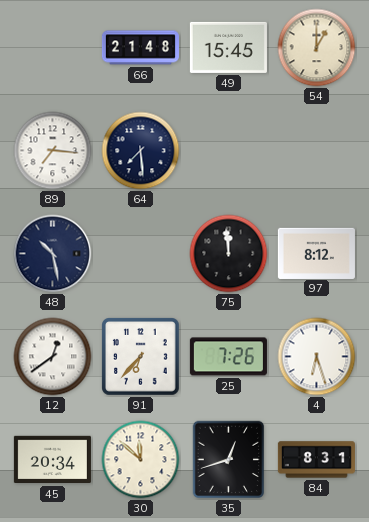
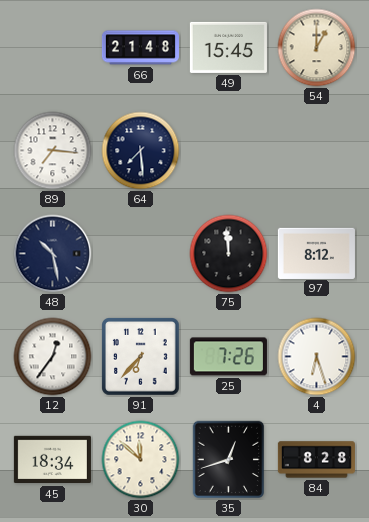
12: 12:39 -> 12:36
45: 20:34 -> 18:34
84: 8:31 -> 8:28
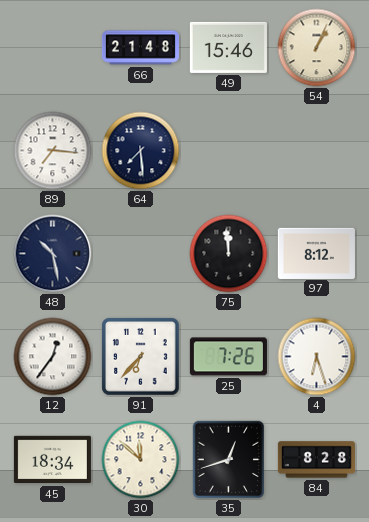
49: 15:45 -> 15:46
54: 1:00 -> 1:04
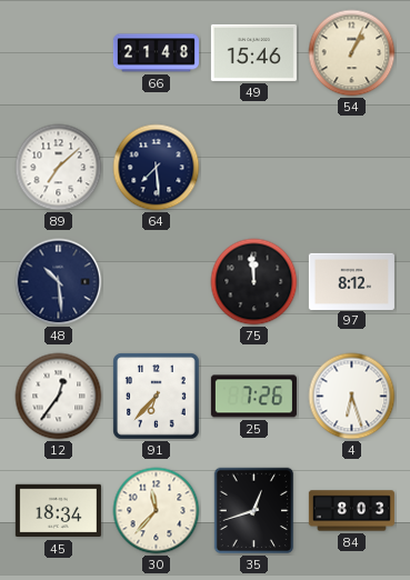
89: 7:16 -> 7:08
48: 10:28 -> 10:29
30: 11:52 -> 11:37
84: 8:28 -> 8:03
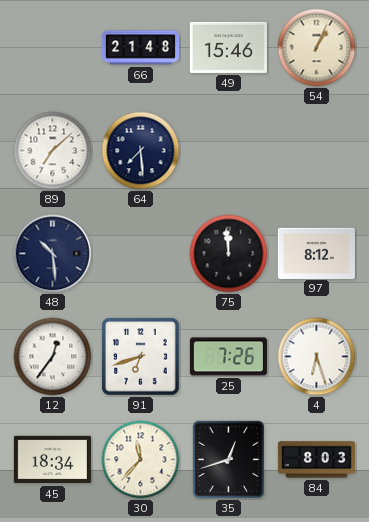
91: 6:37 -> 6:42
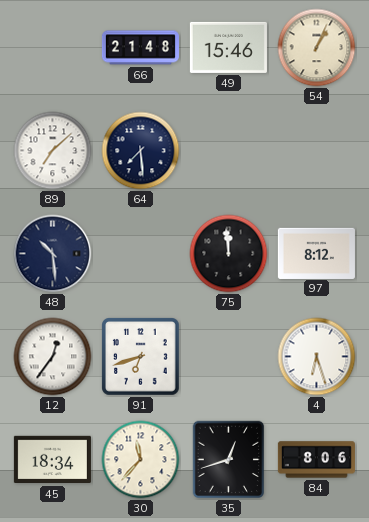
25: 7:26 -> none
84: 8:03 -> 8:06
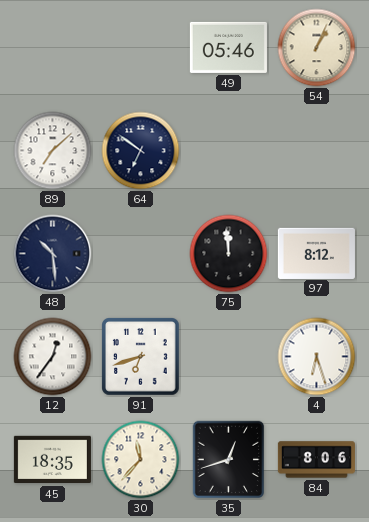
66: 21:48 -> none
49: 15:46 -> 05:46
64: 7:29 -> 6:51
45: 18:34 -> 18:35
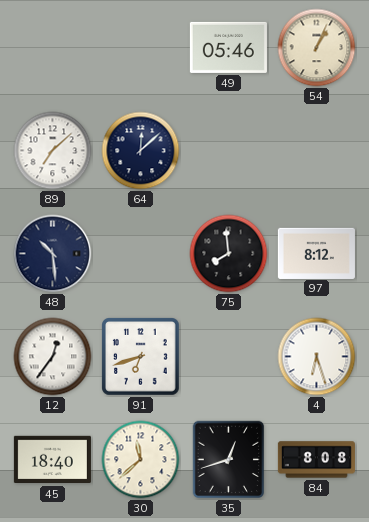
64: 6:51 -> 12:08
75: 11:59 -> 7:59
45: 18:35 -> 18:40
30: 11:37 -> 11:38
84: 8:06 -> 8:08
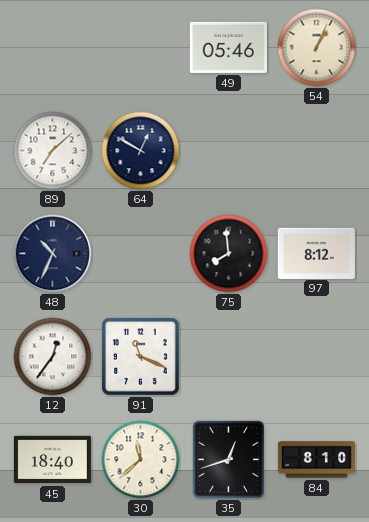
64: 12:08 -> 12:50
48: 10:29 -> 10:34
91: 6:42 -> 11:19
4: 6:27 -> none
84: 8:08 -> 8:10
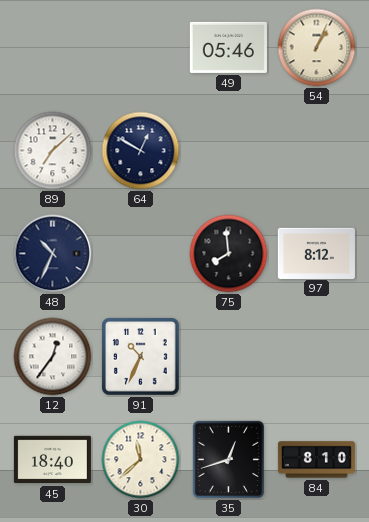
91: 11:19 -> 10:34
